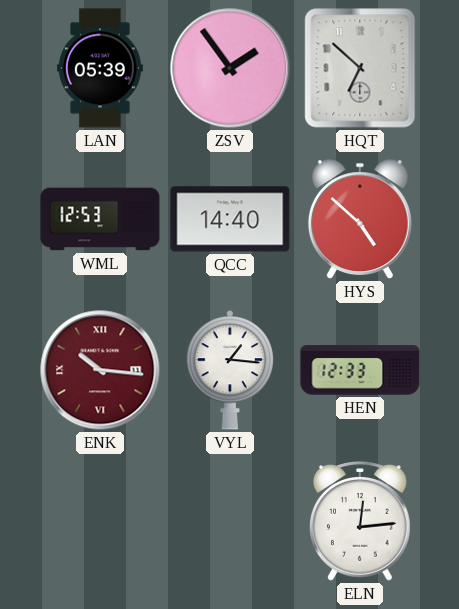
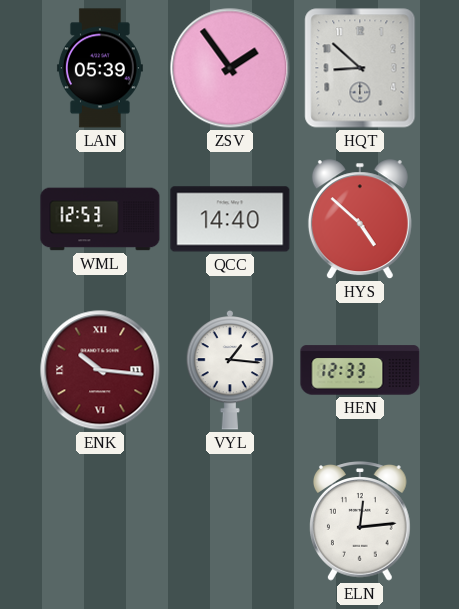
HQT: 6:52 -> 8:52
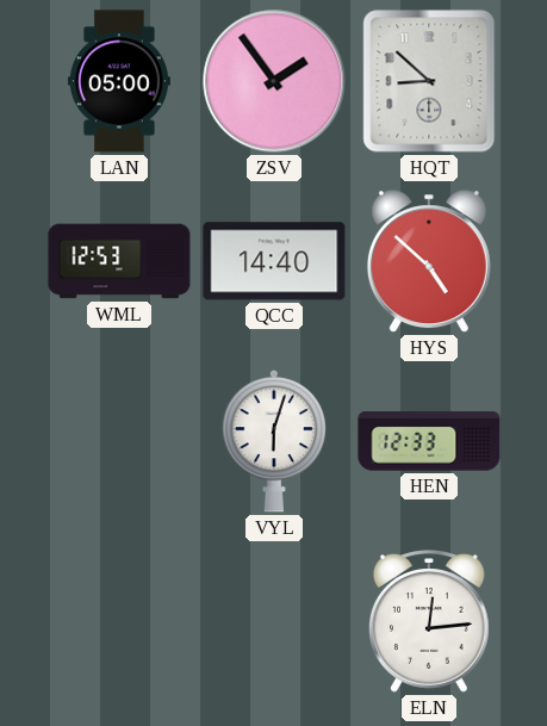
LAN: 05:39 -> 05:00
ENK: 10:16 -> none
VYL: 1:16 -> 6:03
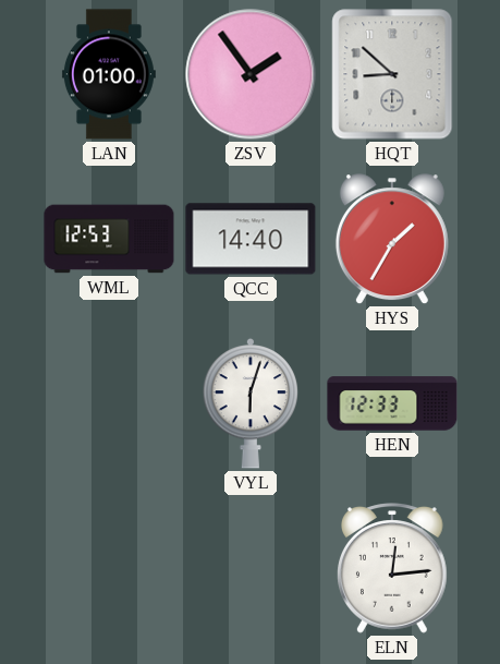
LAN: 05:00 -> 01:00
HYS: 4:52 -> 1:35
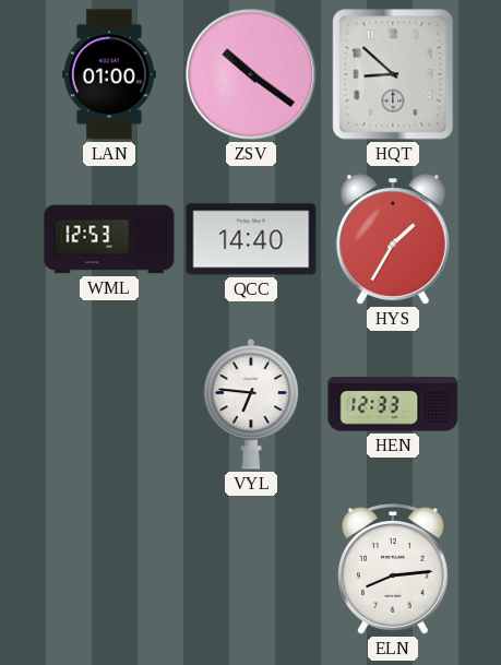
ZSV: 1:54 -> 10:21
VYL: 6:03 -> 6:46
ELN: 12:14 -> 8:14
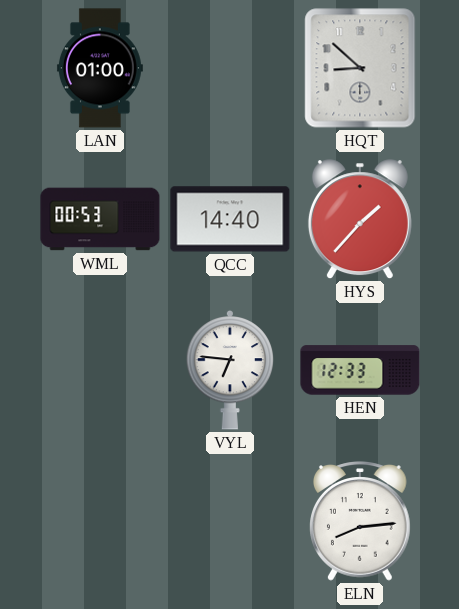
ZSV: 10:21 -> none
WML: 12:53 -> 00:53
HYS: 1:35 -> 1:37
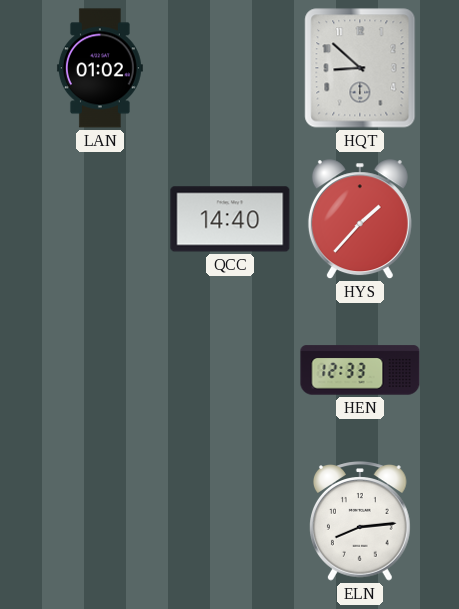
LAN: 01:00 -> 01:02
WML: 00:53 -> none
VYL: 6:46 -> none
